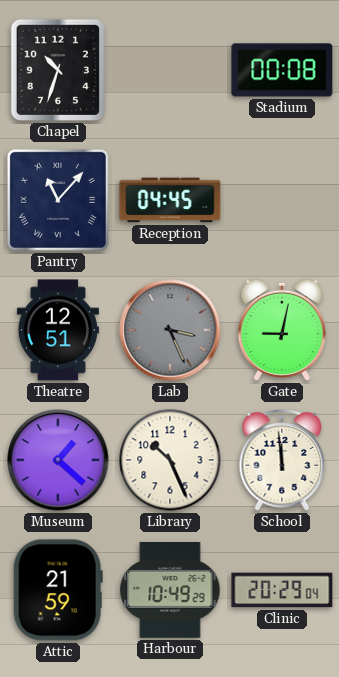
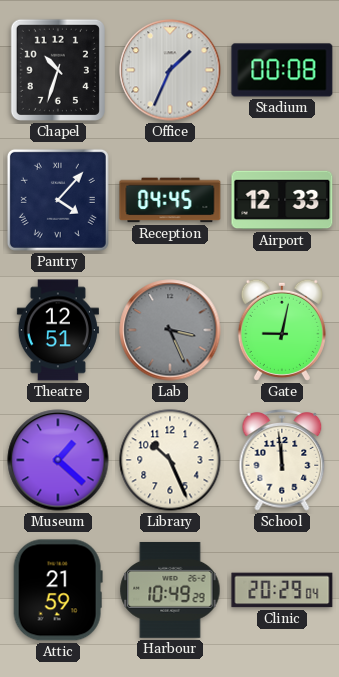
Office: none -> 1:34
Pantry: 11:07 -> 4:07
Airport: none -> 12:33
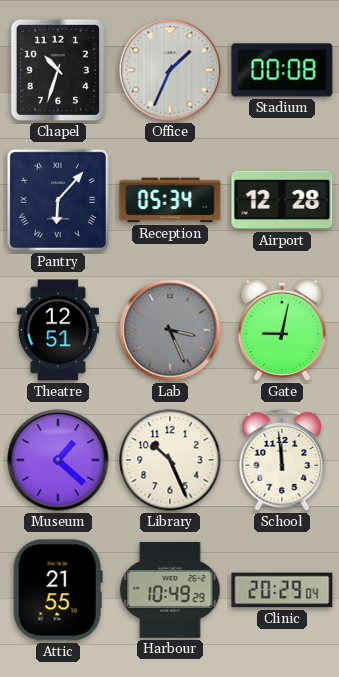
Pantry: 4:07 -> 6:07
Reception: 04:45 -> 05:34
Airport: 12:33 -> 12:28
Attic: 21:59 -> 21:55
